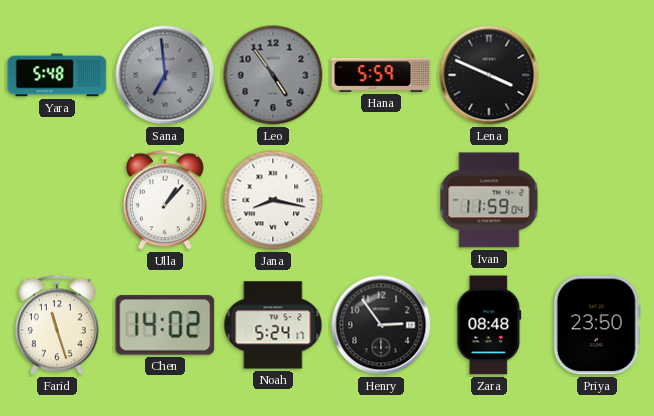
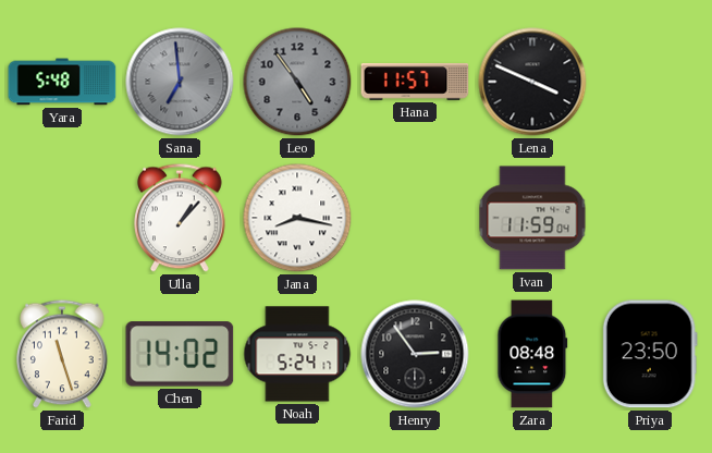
Hana: 5:59 -> 11:57
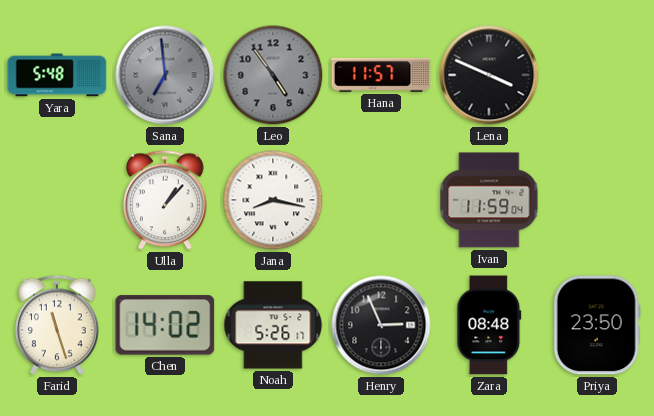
Noah: 5:24 -> 5:26
Henry: 2:54 -> 2:56
